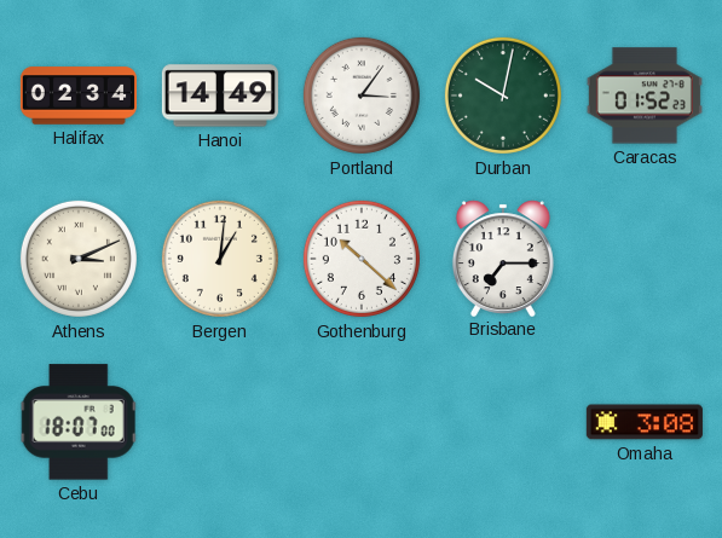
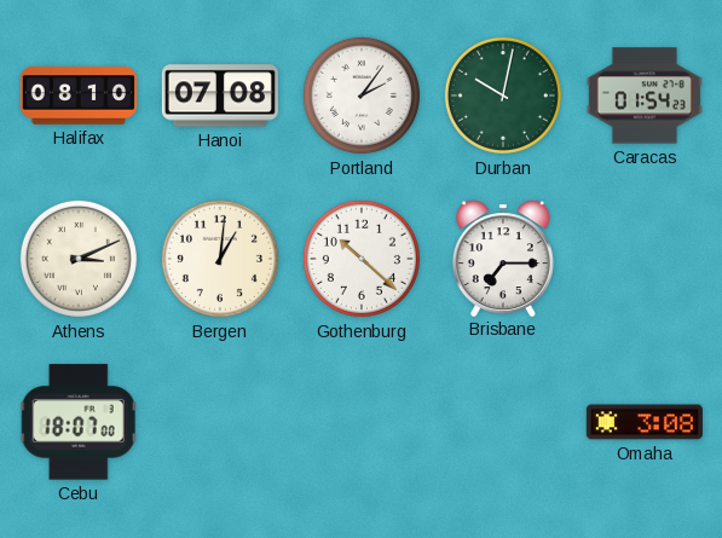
Halifax: 02:34 -> 08:10
Hanoi: 14:49 -> 07:08
Portland: 3:06 -> 2:06
Caracas: 01:52 -> 01:54
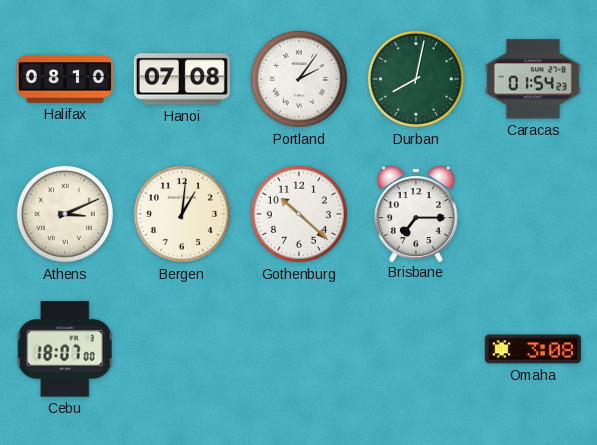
Durban: 10:02 -> 8:02
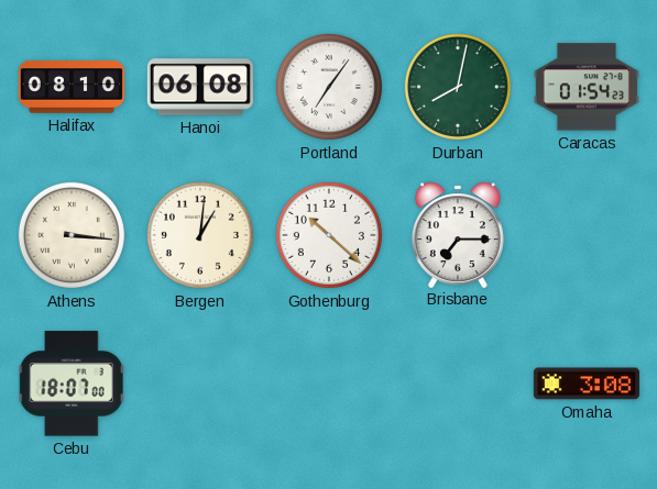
Hanoi: 07:08 -> 06:08
Portland: 2:06 -> 7:06
Athens: 3:11 -> 3:16
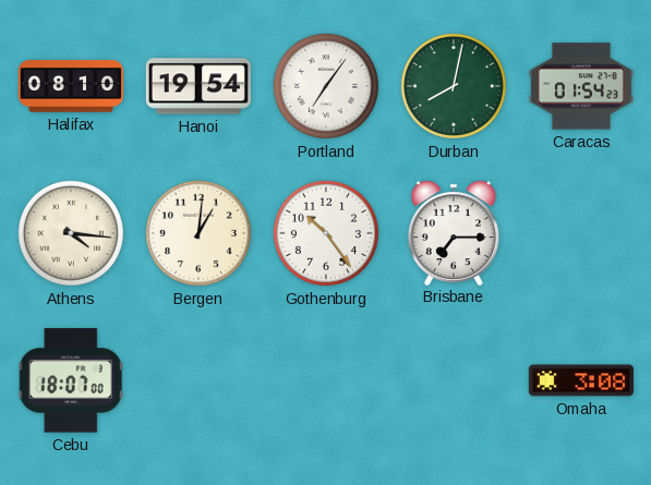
Hanoi: 06:08 -> 19:54
Athens: 3:16 -> 4:16
Gothenburg: 10:22 -> 10:24
